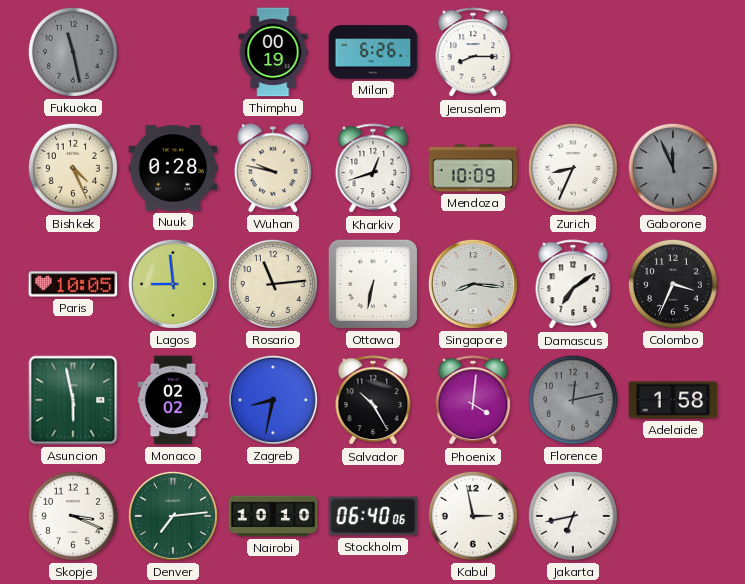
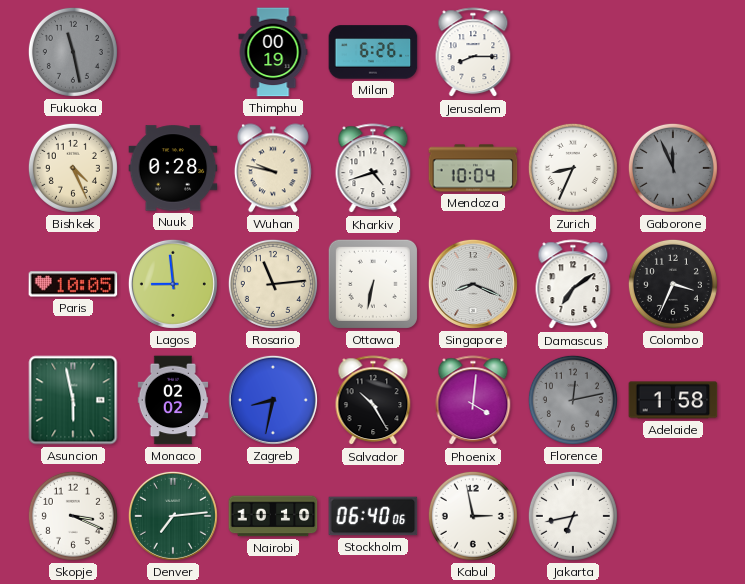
Kharkiv: 12:42 -> 4:42
Mendoza: 10:09 -> 10:04
Singapore: 8:16 -> 8:19
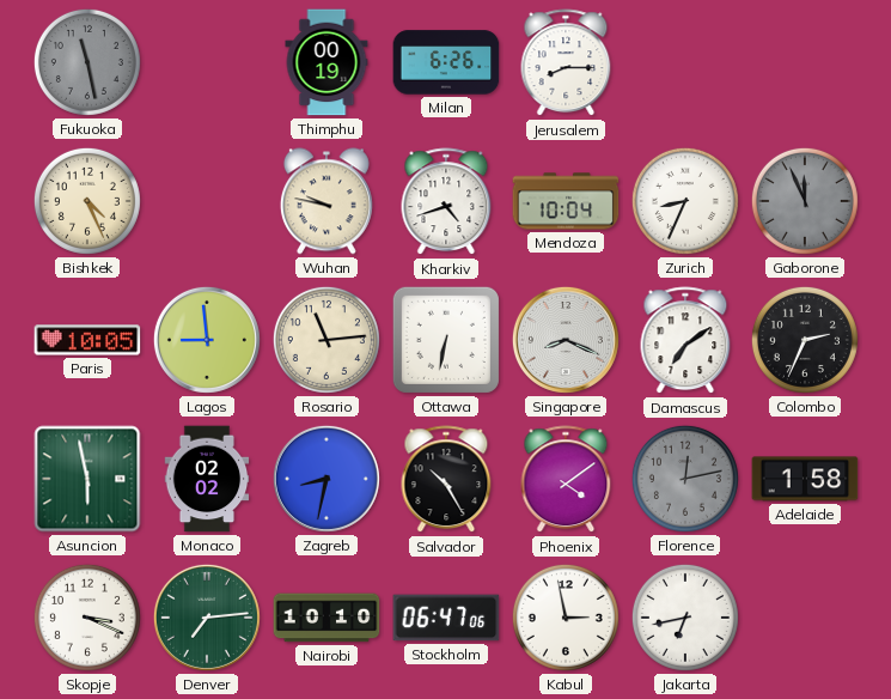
Nuuk: 0:28 -> none
Colombo: 3:34 -> 2:34
Phoenix: 4:01 -> 4:09
Stockholm: 06:40 -> 06:47
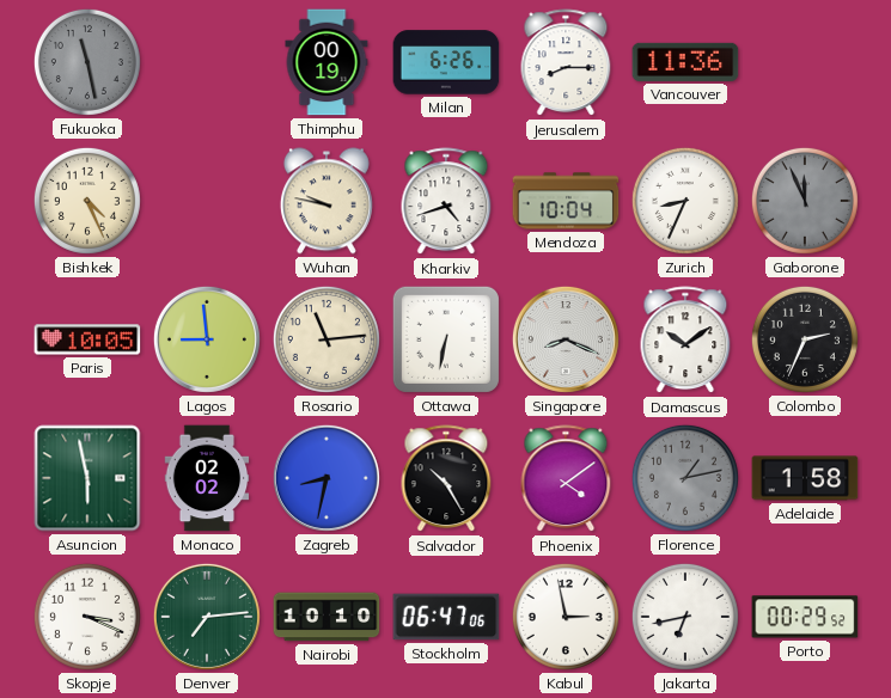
Vancouver: none -> 11:36
Damascus: 7:09 -> 10:09
Florence: 12:13 -> 1:13
Porto: none -> 00:29
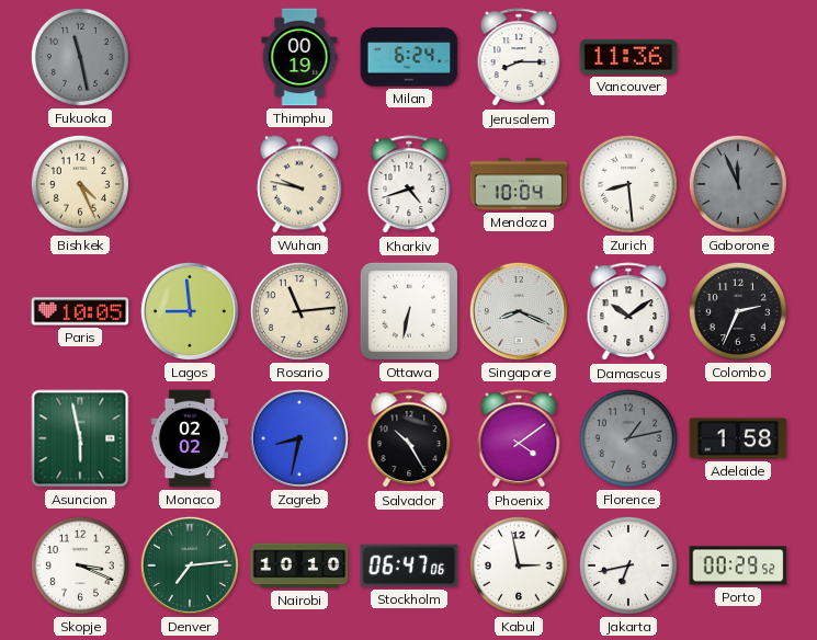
Milan: 6:26 -> 6:24
Zurich: 8:34 -> 8:29
